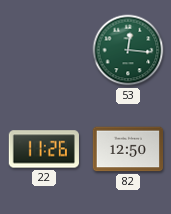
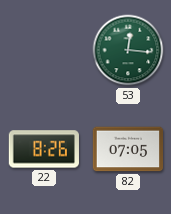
22: 11:26 -> 8:26
82: 12:50 -> 07:05
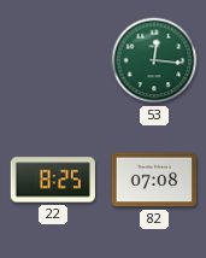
22: 8:26 -> 8:25
82: 07:05 -> 07:08
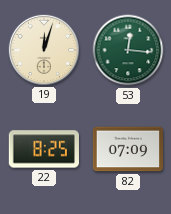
19: none -> 12:03
82: 07:08 -> 07:09
